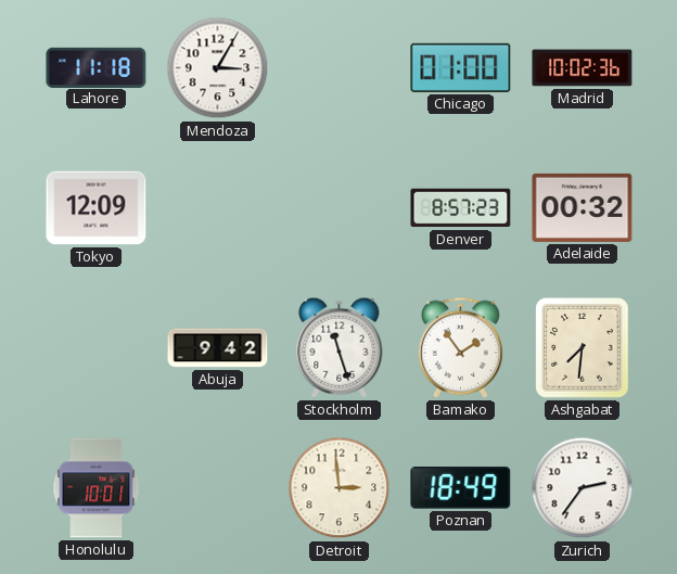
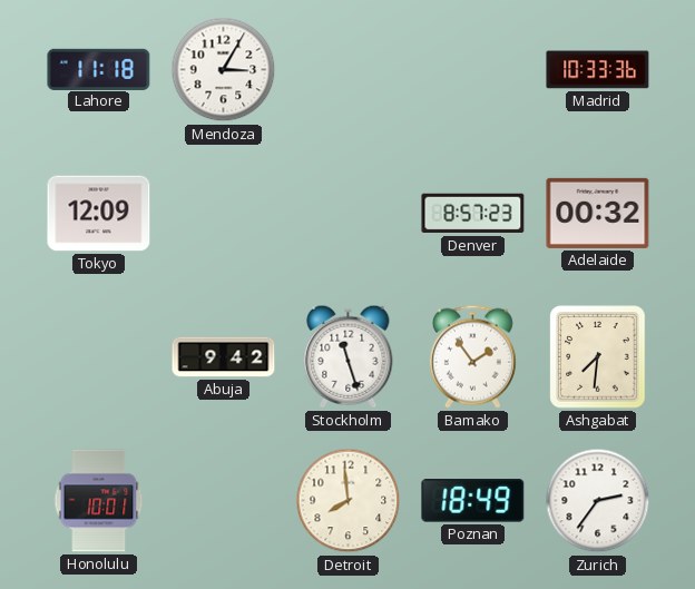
Chicago: 01:00 -> none
Madrid: 10:02 -> 10:33
Detroit: 2:59 -> 7:59
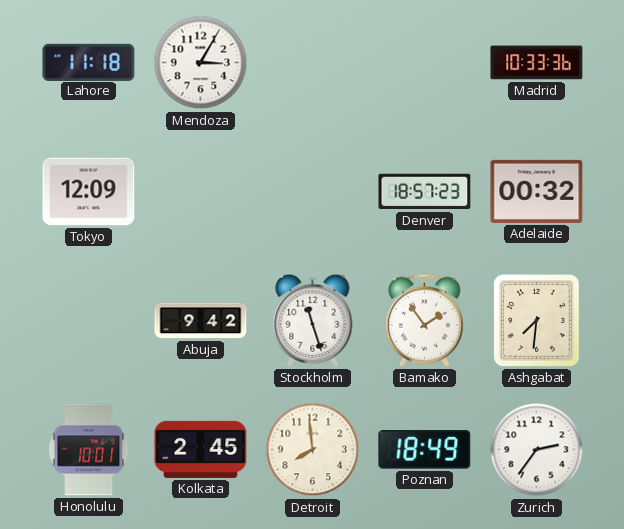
Denver: 8:57 -> 18:57
Kolkata: none -> 2:45
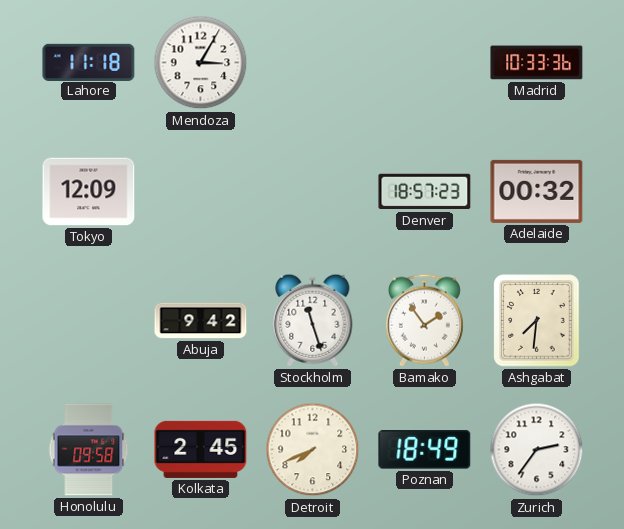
Honolulu: 10:01 -> 09:58
Detroit: 7:59 -> 7:41
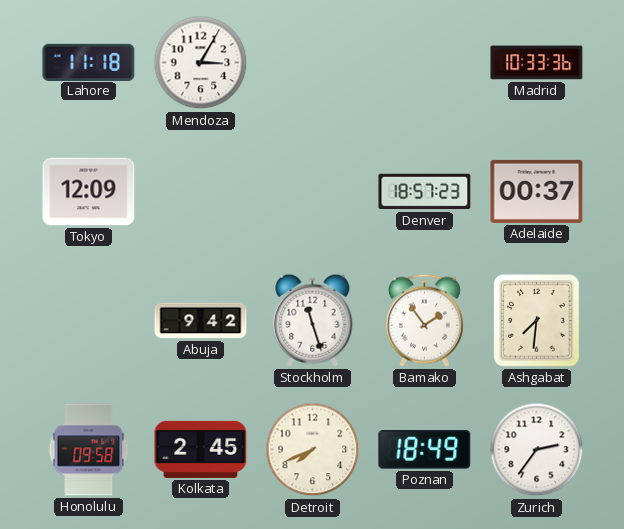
Adelaide: 00:32 -> 00:37
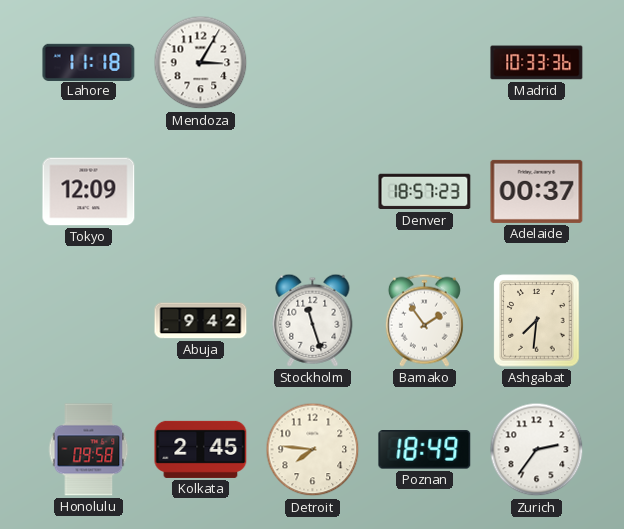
Detroit: 7:41 -> 7:46
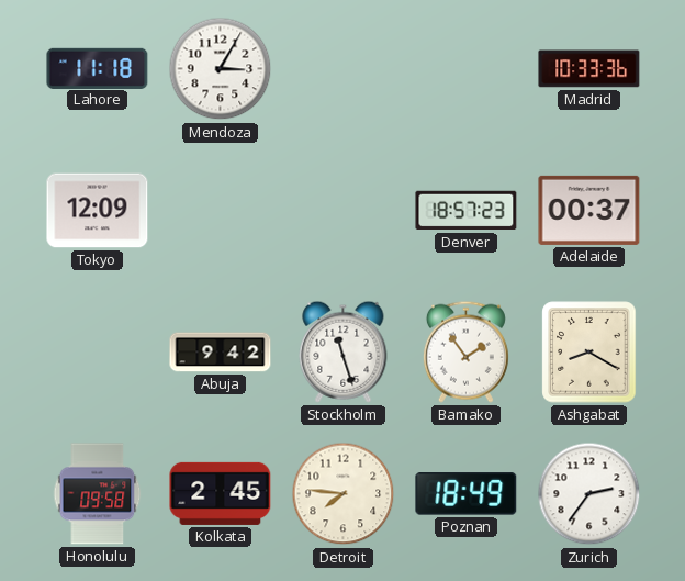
Ashgabat: 7:31 -> 8:20
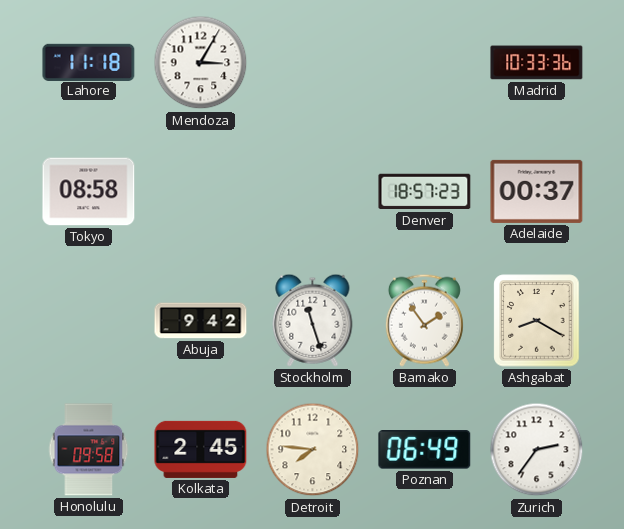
Tokyo: 12:09 -> 08:58
Poznan: 18:49 -> 06:49
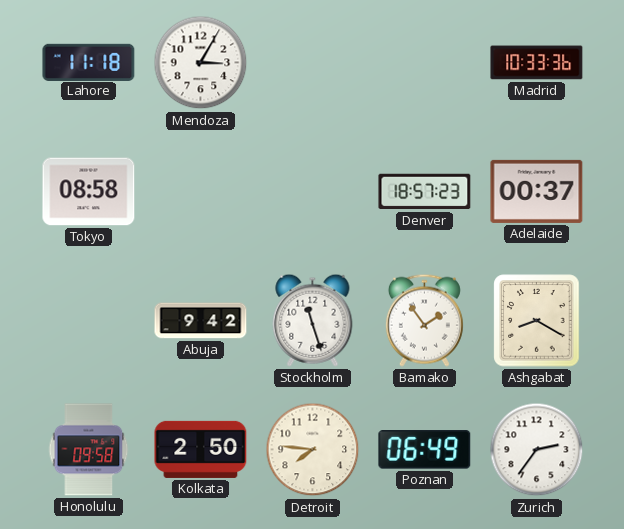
Kolkata: 2:45 -> 2:50
